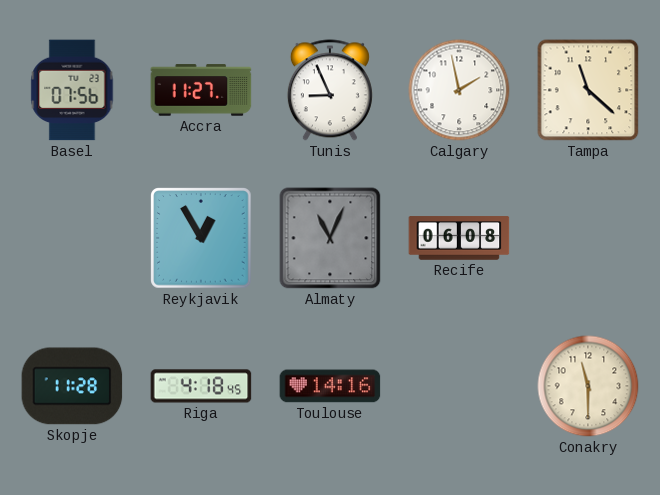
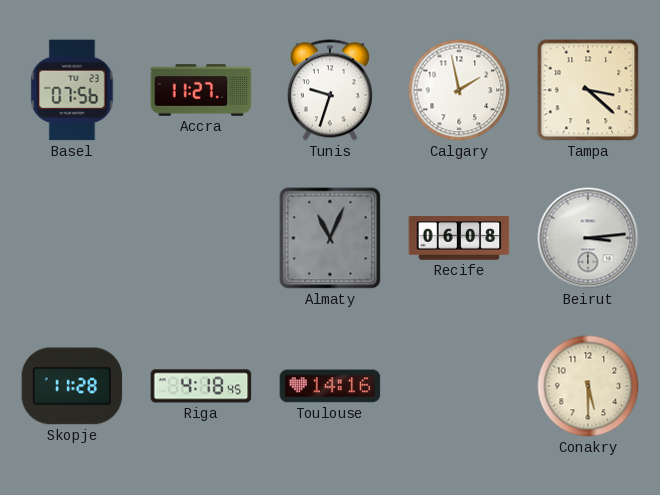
Tunis: 8:56 -> 9:33
Tampa: 11:22 -> 3:22
Reykjavik: 12:55 -> none
Beirut: none -> 3:14
Conakry: 11:30 -> 5:30
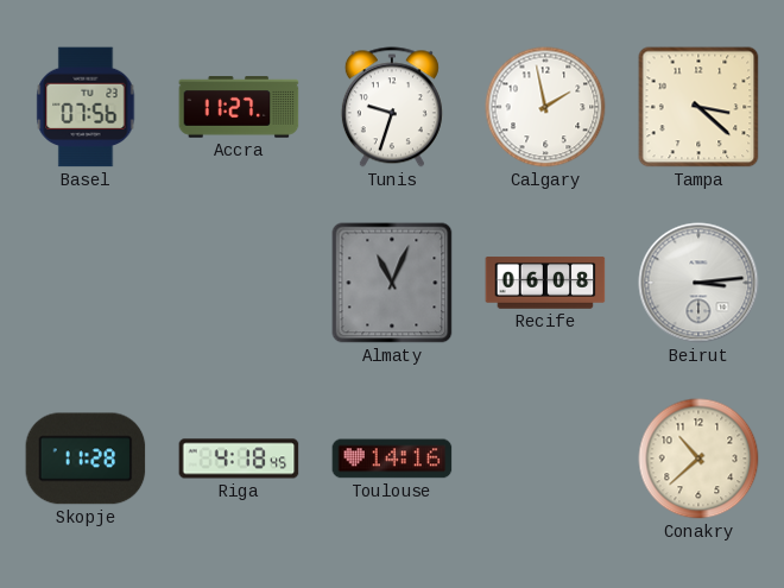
Conakry: 5:30 -> 10:38
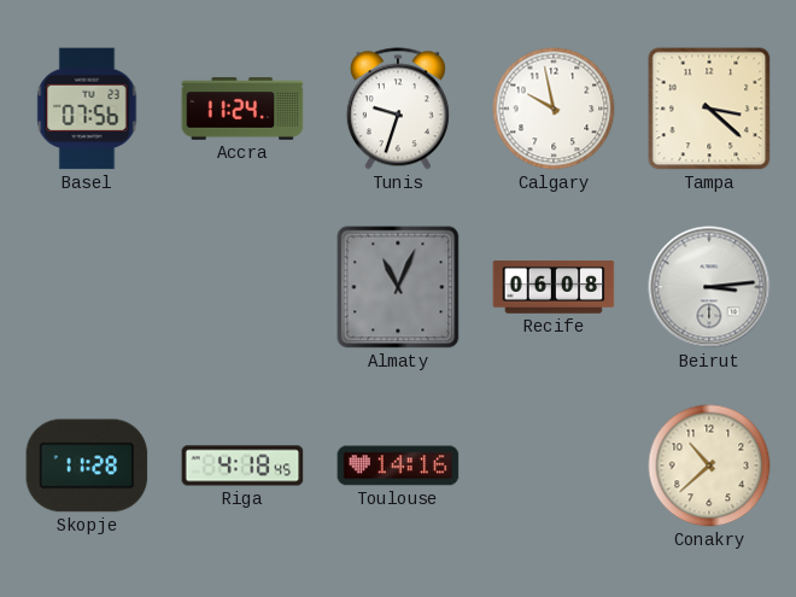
Accra: 11:27 -> 11:24
Calgary: 1:58 -> 9:58
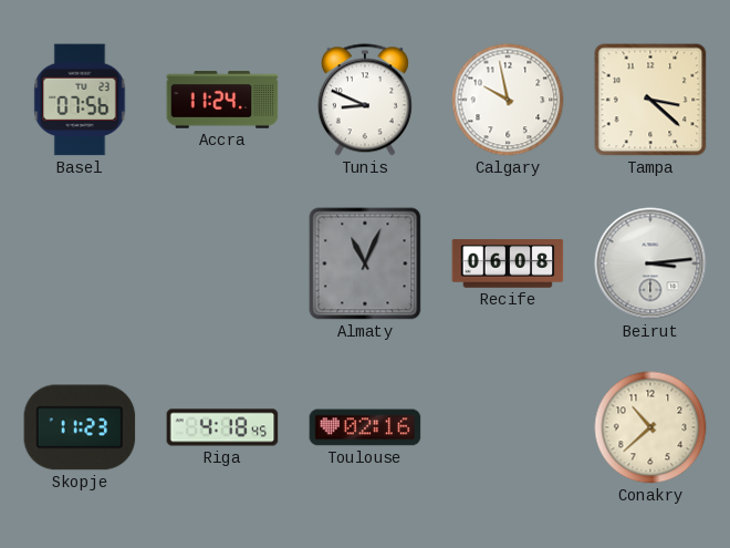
Tunis: 9:33 -> 8:49
Skopje: 11:28 -> 11:23
Toulouse: 14:16 -> 02:16
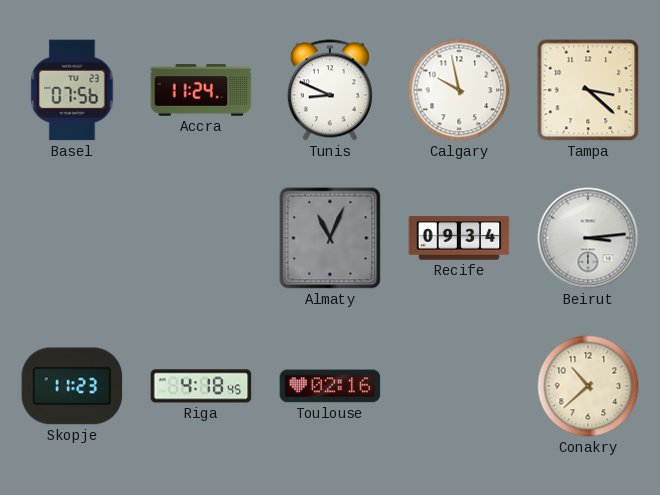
Recife: 06:08 -> 09:34
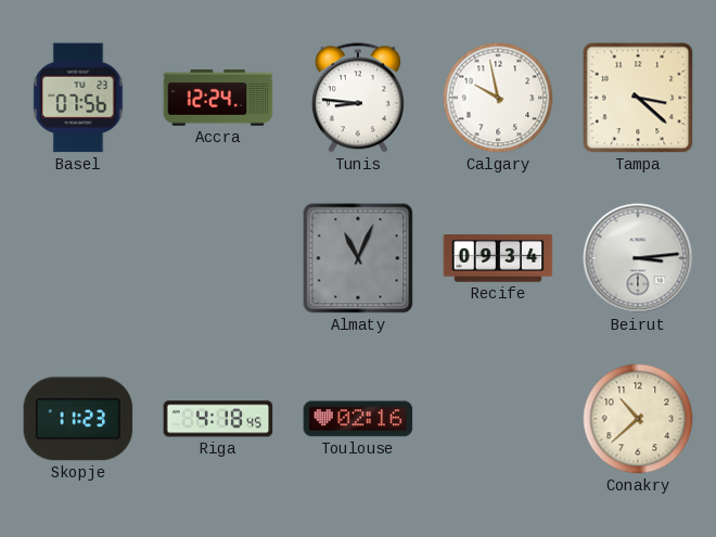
Accra: 11:24 -> 12:24
Tunis: 8:49 -> 8:46
